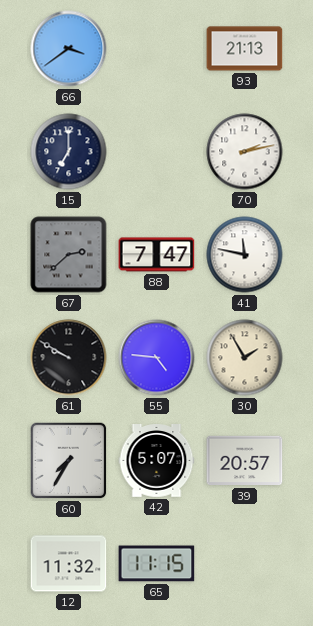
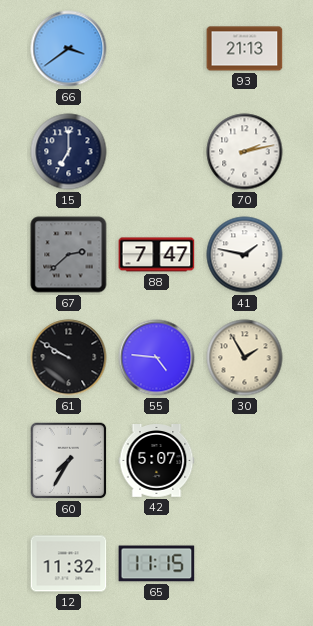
41: 11:47 -> 1:47
39: 20:57 -> none
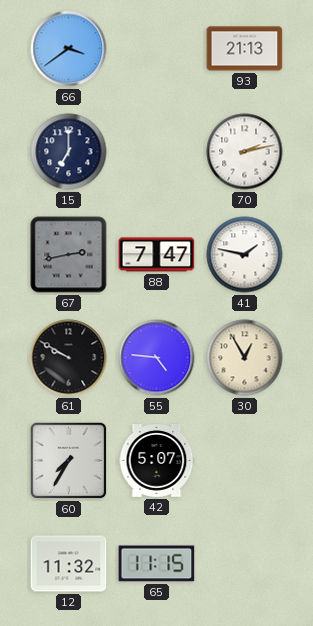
67: 2:38 -> 2:43
30: 1:55 -> 12:55
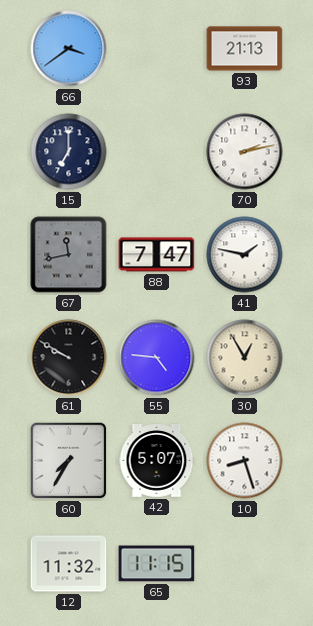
67: 2:43 -> 11:43
10: none -> 8:27
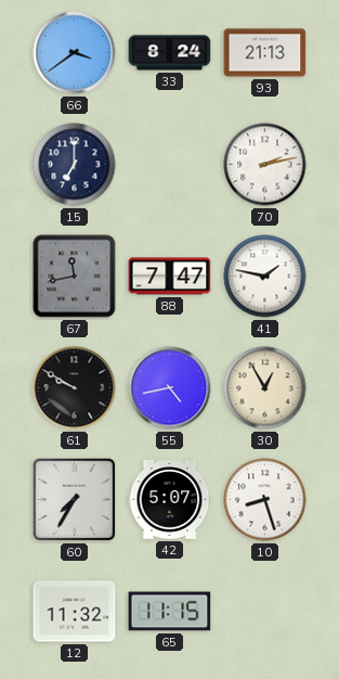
33: none -> 8:24
55: 4:46 -> 4:43
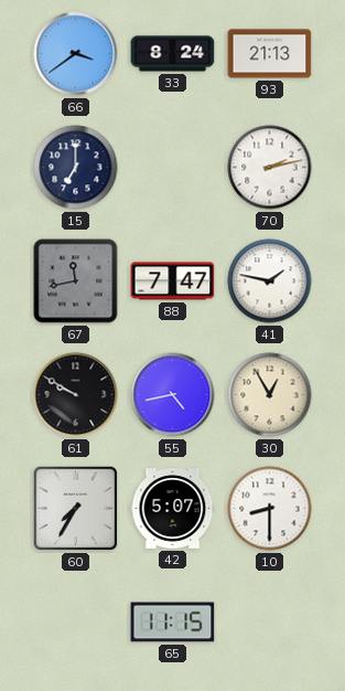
10: 8:27 -> 8:30
12: 11:32 -> none
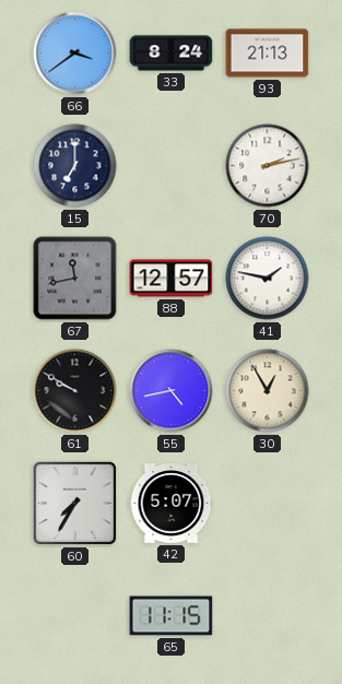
88: 7:47 -> 12:57
10: 8:30 -> none
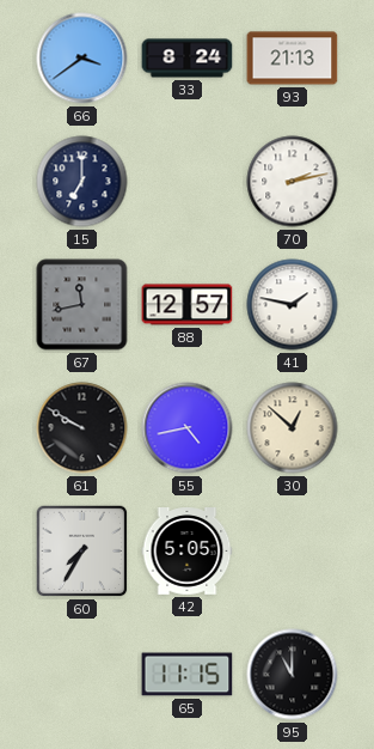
30: 12:55 -> 12:52
42: 5:07 -> 5:05
95: none -> 11:00
